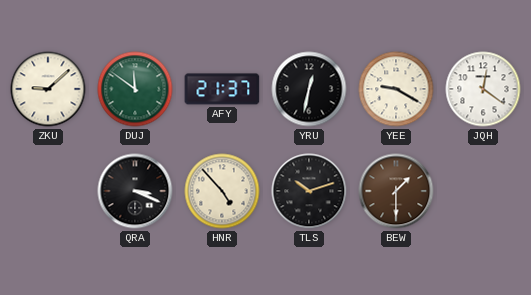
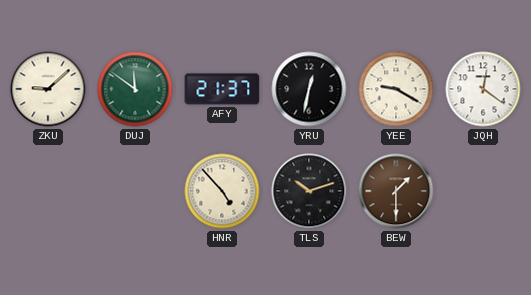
QRA: 3:19 -> none
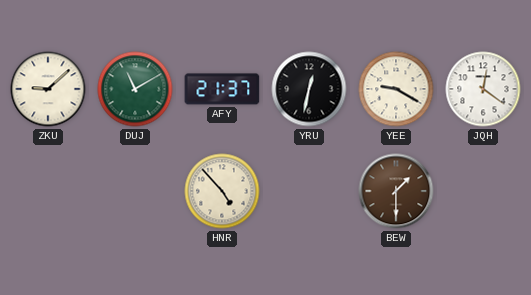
DUJ: 11:51 -> 11:10
TLS: 10:12 -> none
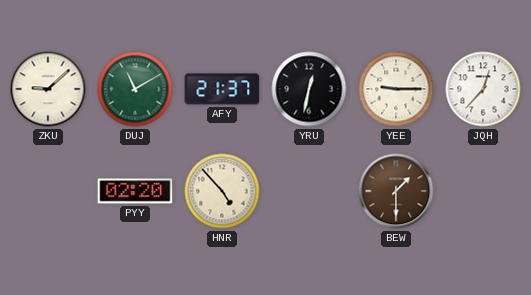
YEE: 9:20 -> 9:15
JQH: 12:21 -> 12:37
PYY: none -> 02:20
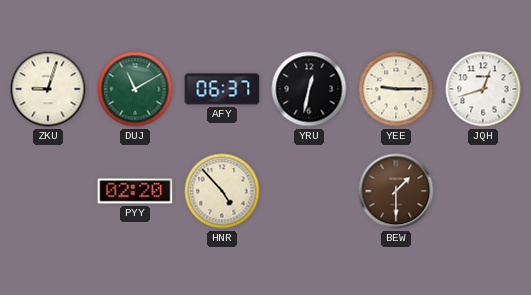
ZKU: 9:08 -> 9:03
AFY: 21:37 -> 06:37
JQH: 12:37 -> 12:42
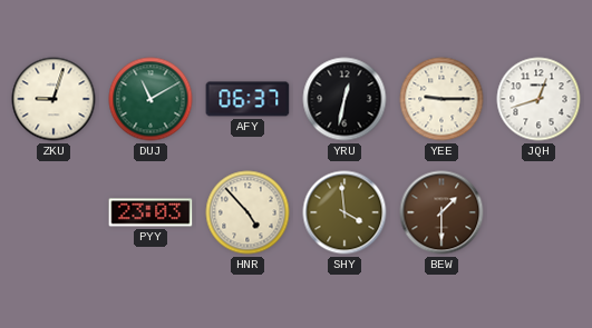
PYY: 02:20 -> 23:03
SHY: none -> 3:59
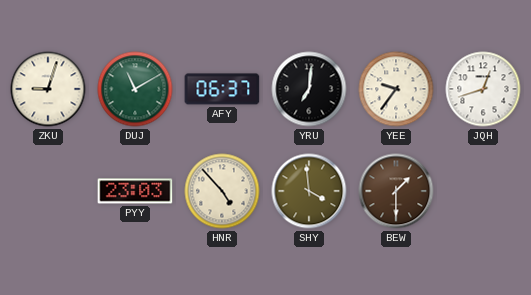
YRU: 12:32 -> 7:01
YEE: 9:15 -> 9:36
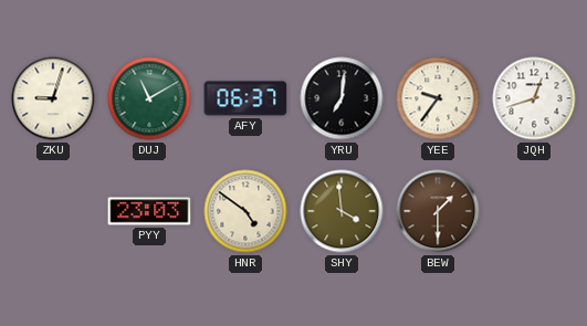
HNR: 4:53 -> 4:51
